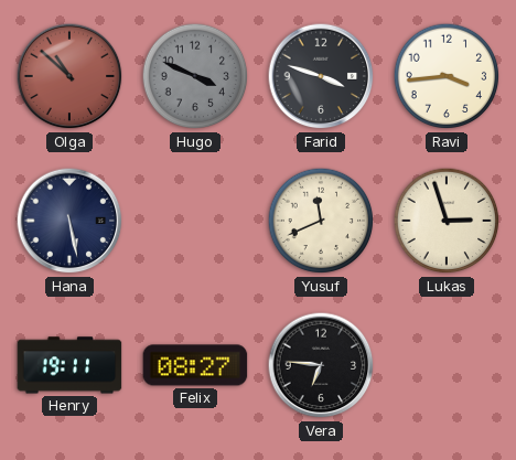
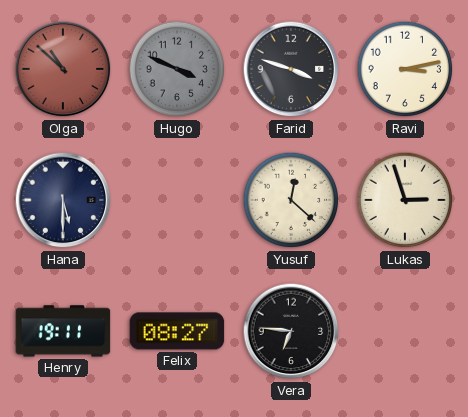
Ravi: 3:44 -> 3:13
Hana: 5:28 -> 5:30
Yusuf: 11:41 -> 12:22
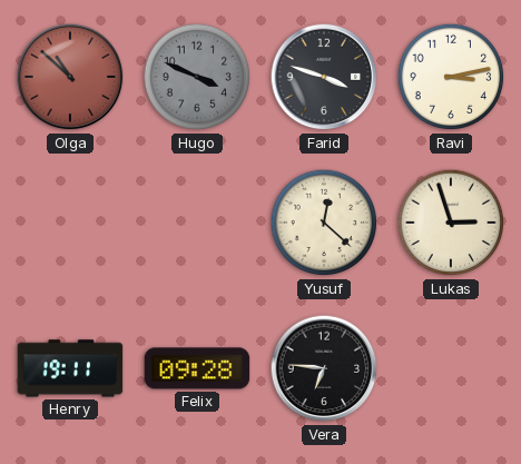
Hana: 5:30 -> none
Felix: 08:27 -> 09:28
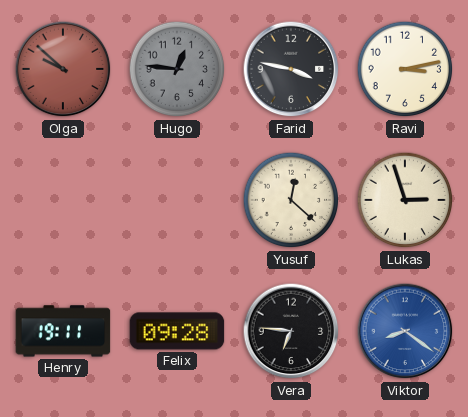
Olga: 10:52 -> 9:52
Hugo: 3:49 -> 12:46
Farid: 3:48 -> 3:47
Viktor: none -> 8:21
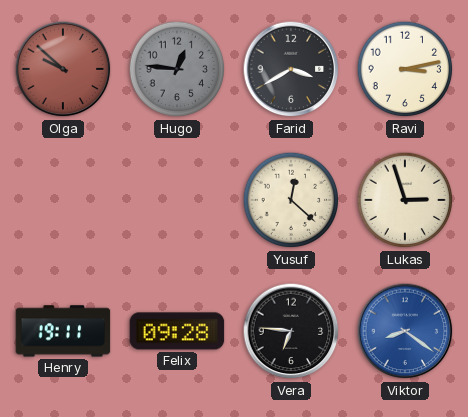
Farid: 3:47 -> 3:40
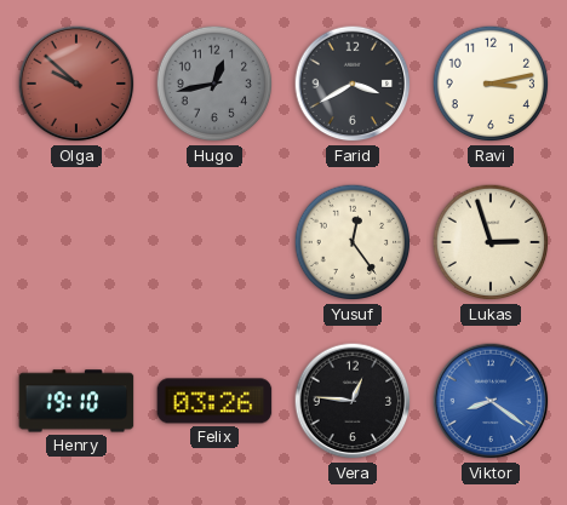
Hugo: 12:46 -> 12:43
Yusuf: 12:22 -> 12:24
Henry: 19:11 -> 19:10
Felix: 09:28 -> 03:26
Vera: 6:46 -> 12:46
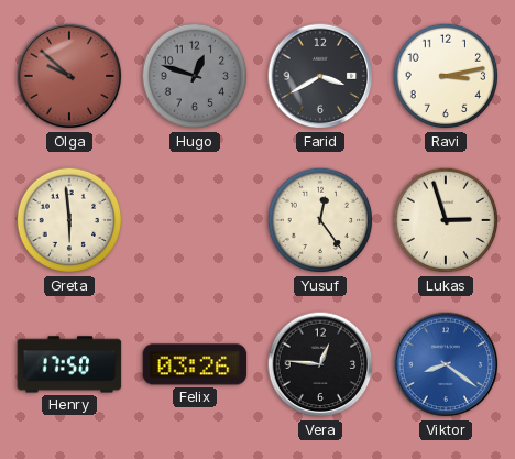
Hugo: 12:43 -> 12:48
Greta: none -> 5:59
Henry: 19:10 -> 17:50
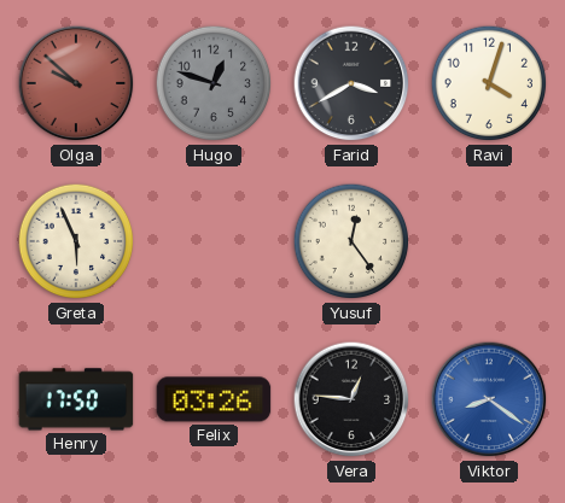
Ravi: 3:13 -> 4:03
Greta: 5:59 -> 5:56
Lukas: 2:57 -> none
